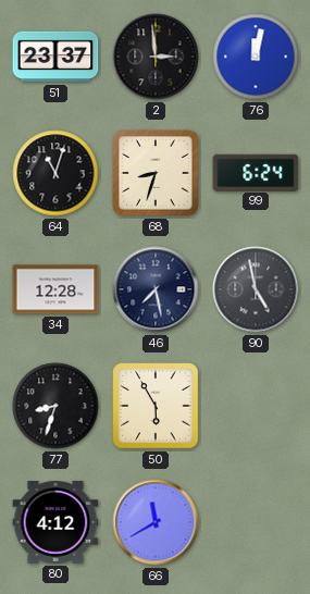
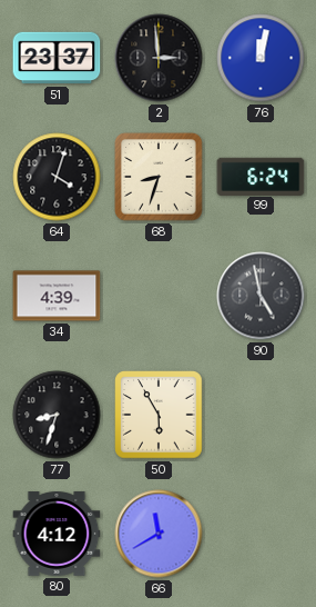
64: 11:03 -> 4:03
34: 12:28 -> 4:39
46: 7:28 -> none
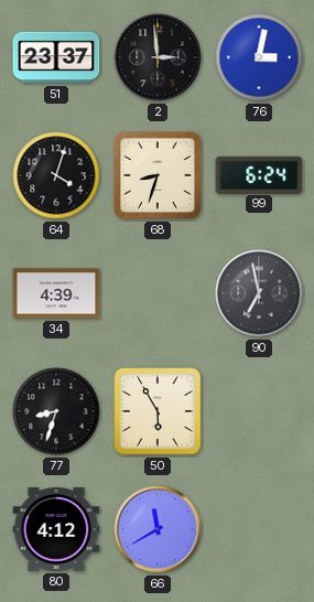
76: 12:02 -> 3:02
90: 4:58 -> 6:58
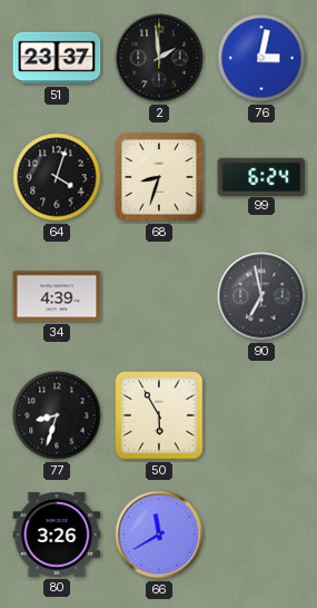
2: 2:59 -> 1:59
80: 4:12 -> 3:26
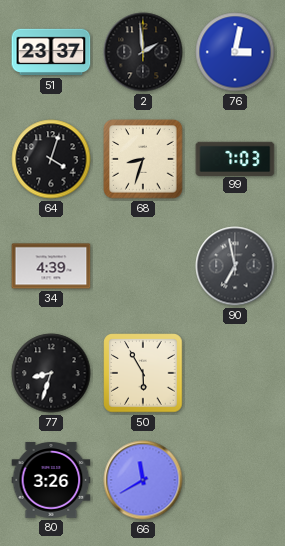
99: 6:24 -> 7:03
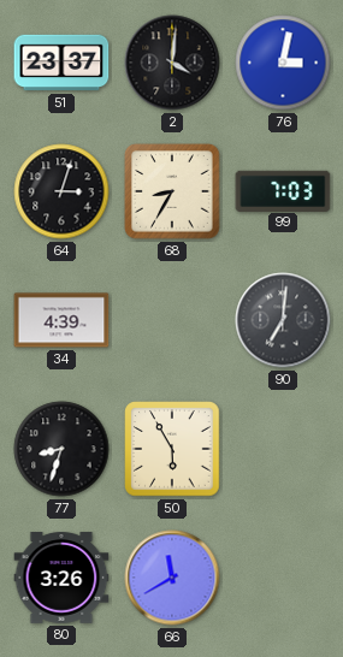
2: 1:59 -> 4:01
64: 4:03 -> 3:03
68: 8:33 -> 8:35
90: 6:58 -> 7:01
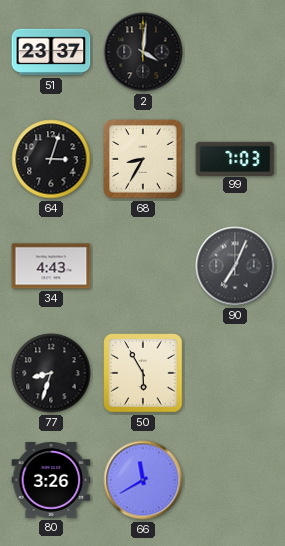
76: 3:02 -> none
34: 4:39 -> 4:43
90: 7:01 -> 7:04
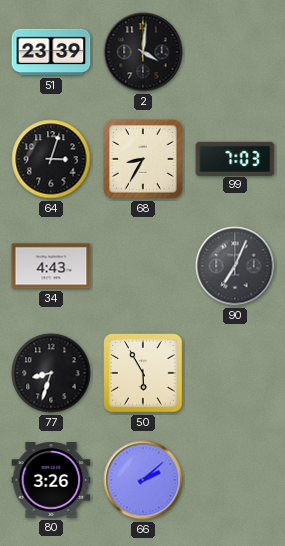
51: 23:37 -> 23:39
66: 11:40 -> 2:08
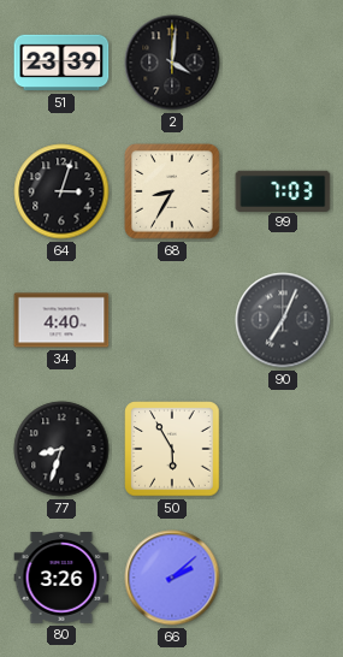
34: 4:43 -> 4:40
